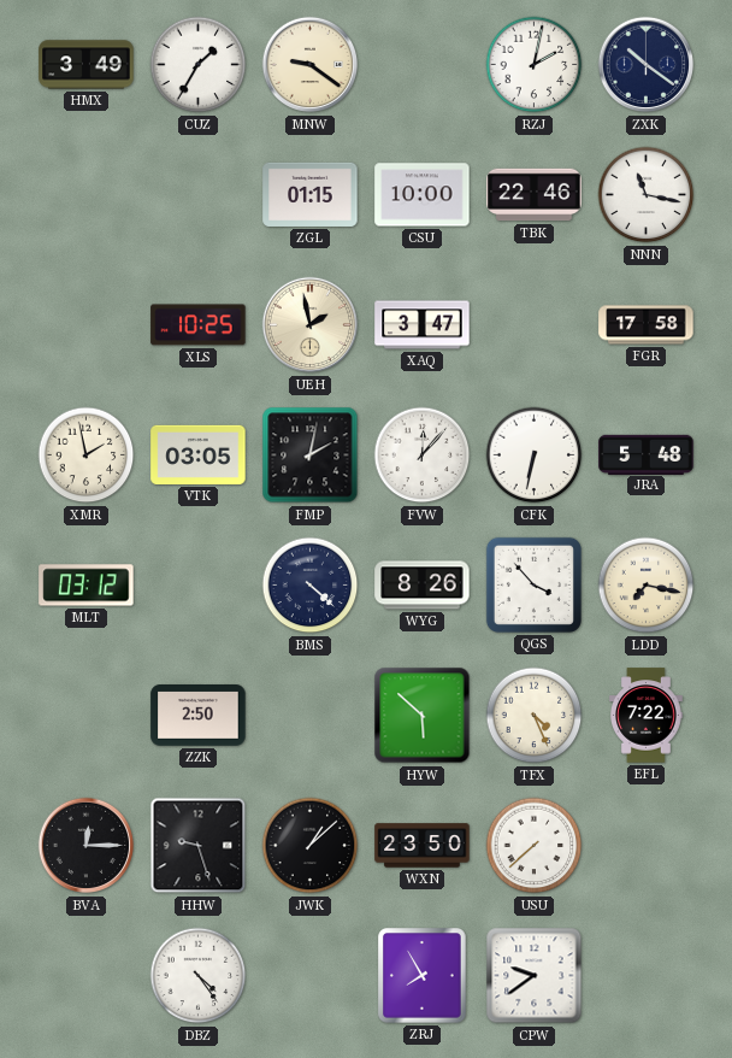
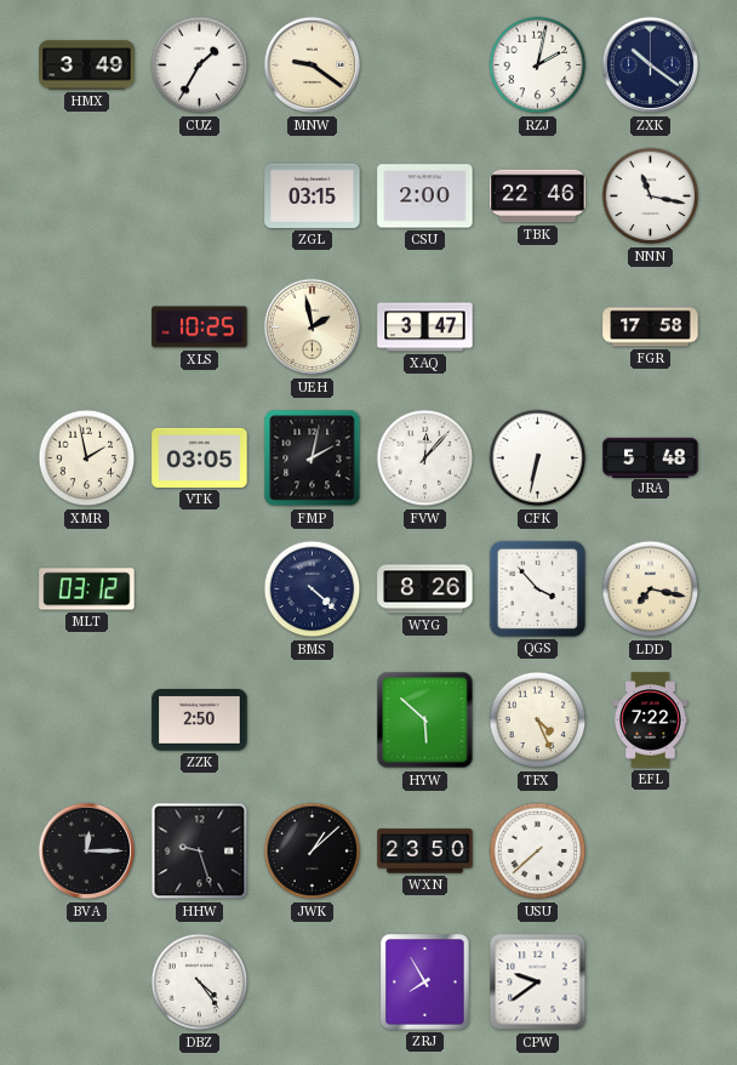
ZGL: 01:15 -> 03:15
CSU: 10:00 -> 2:00
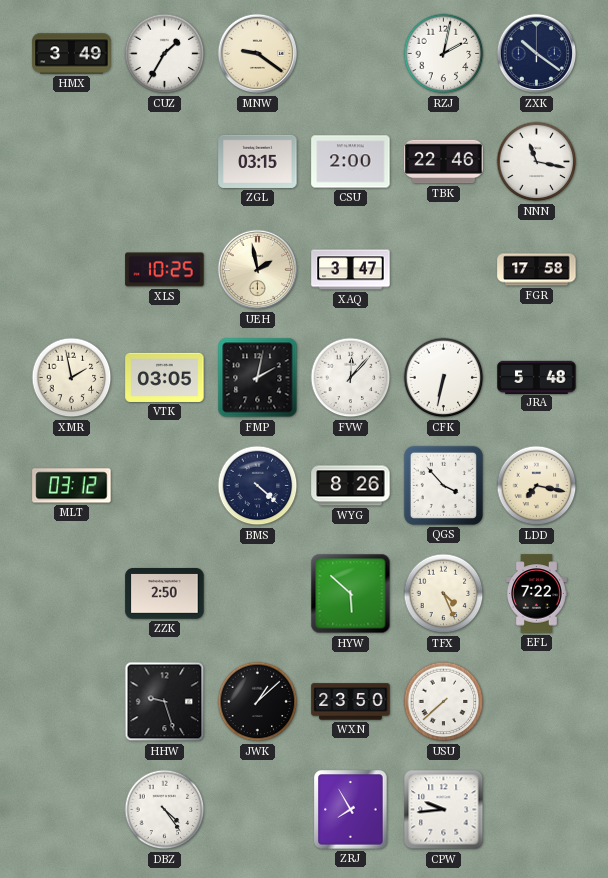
BVA: 12:15 -> none
CPW: 9:39 -> 9:44
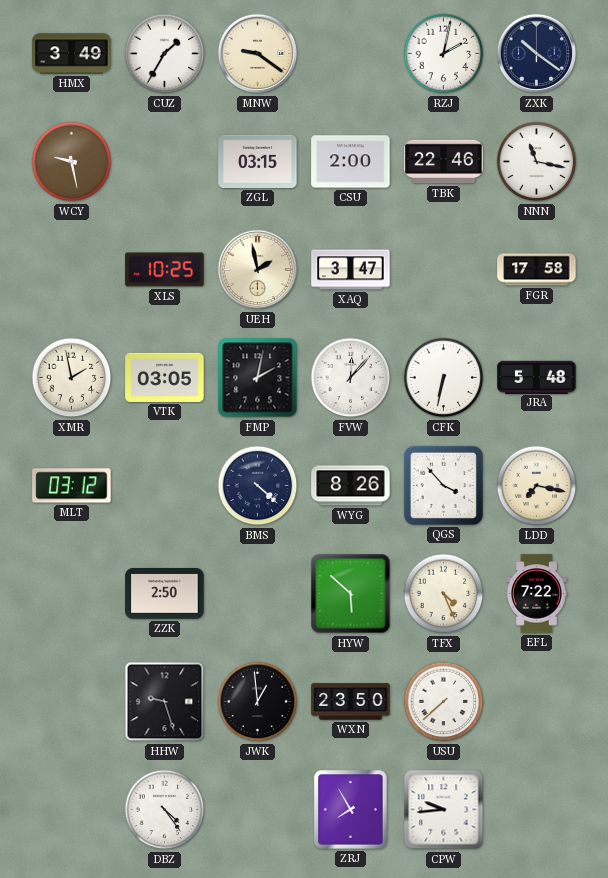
WCY: none -> 9:28
JWK: 1:08 -> 12:59
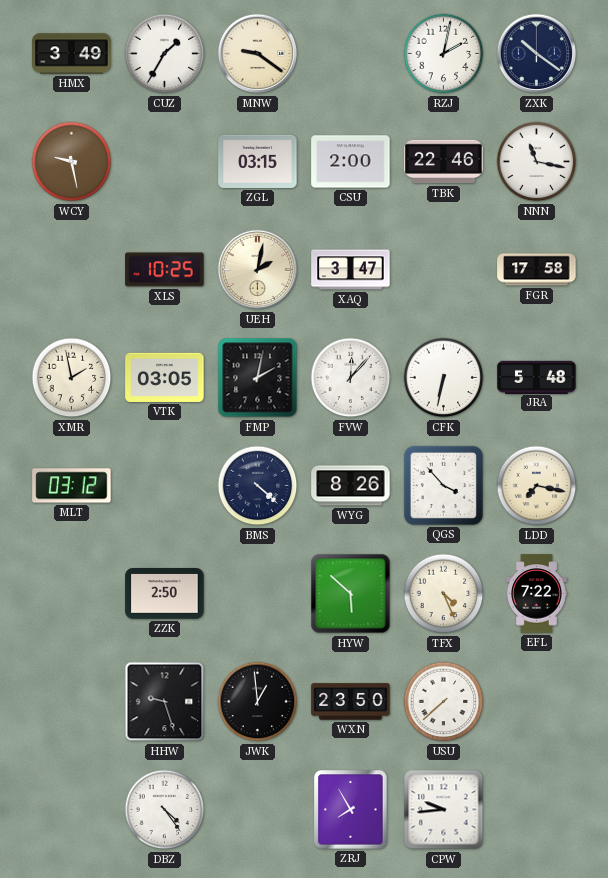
UEH: 1:58 -> 2:02
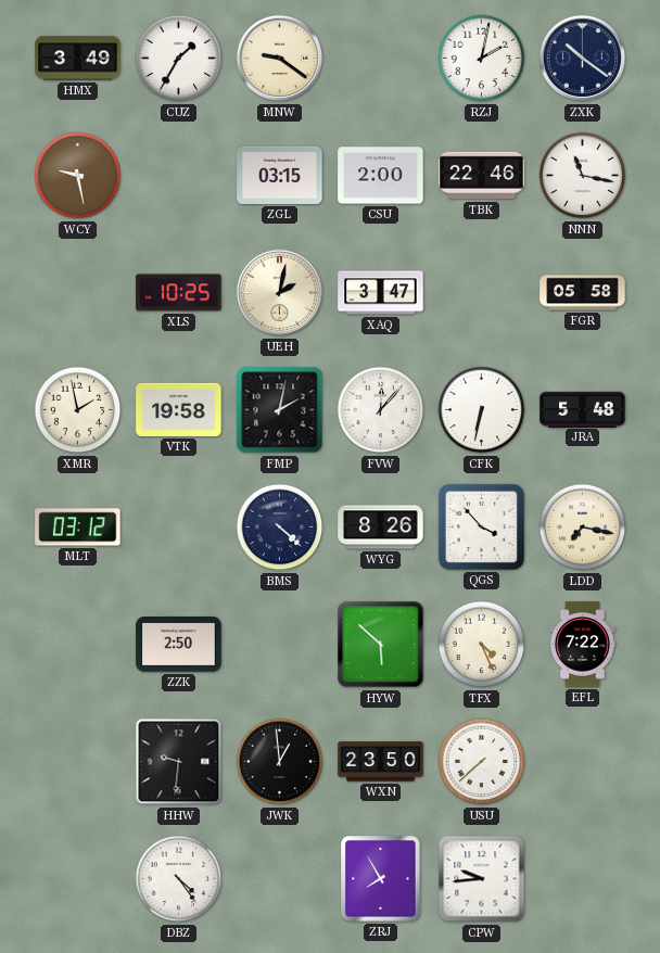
FGR: 17:58 -> 05:58
VTK: 03:05 -> 19:58
HHW: 9:27 -> 9:31
